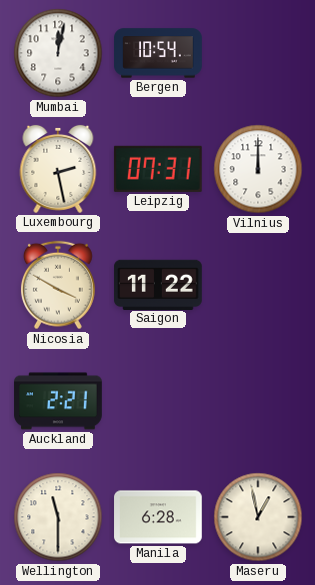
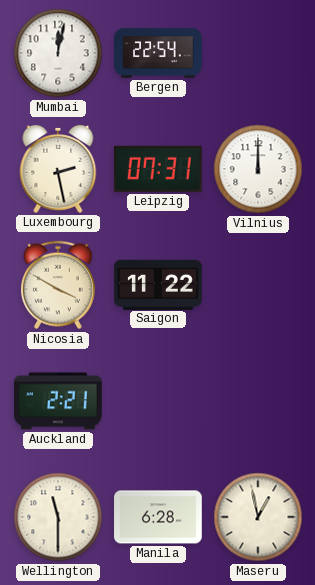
Bergen: 10:54 -> 22:54
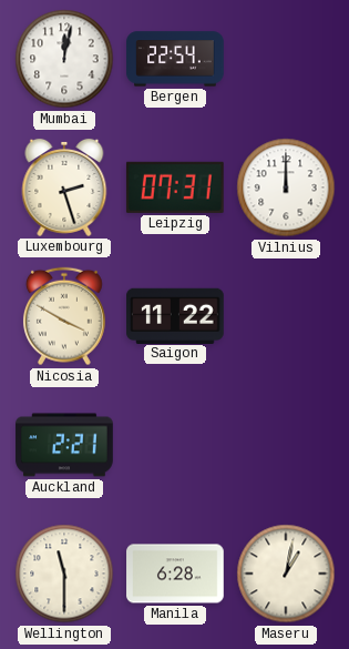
Luxembourg: 2:28 -> 2:27
Maseru: 12:58 -> 1:02
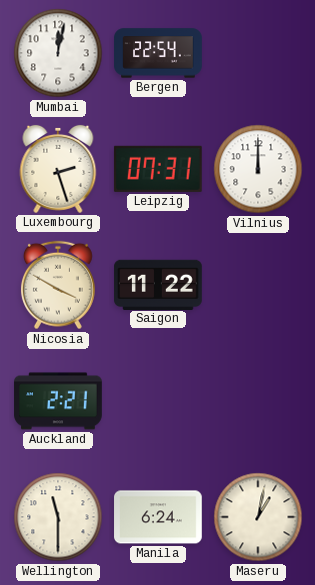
Manila: 6:28 -> 6:24
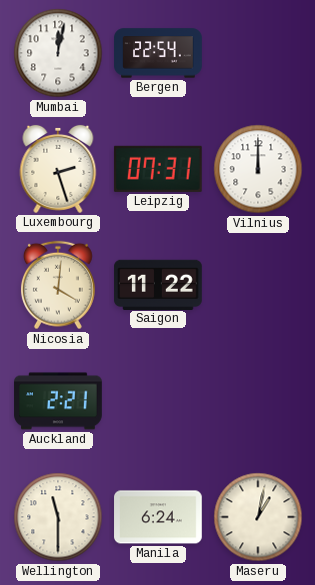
Nicosia: 3:50 -> 4:01
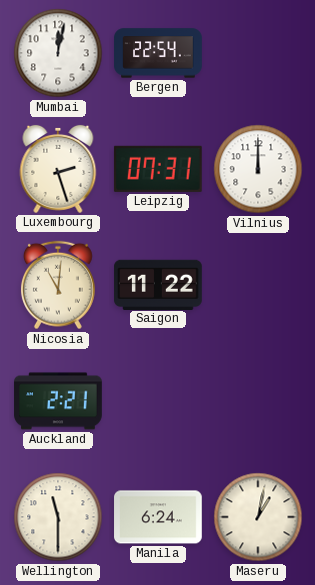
Nicosia: 4:01 -> 11:01
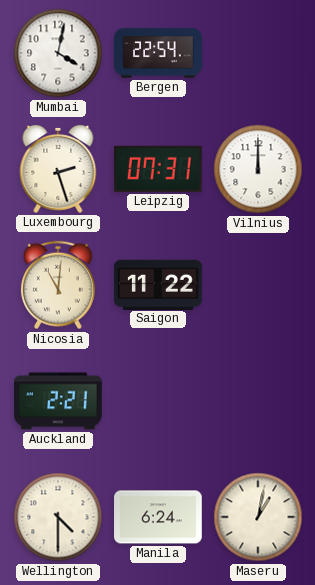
Mumbai: 12:02 -> 4:02
Wellington: 11:30 -> 4:30
